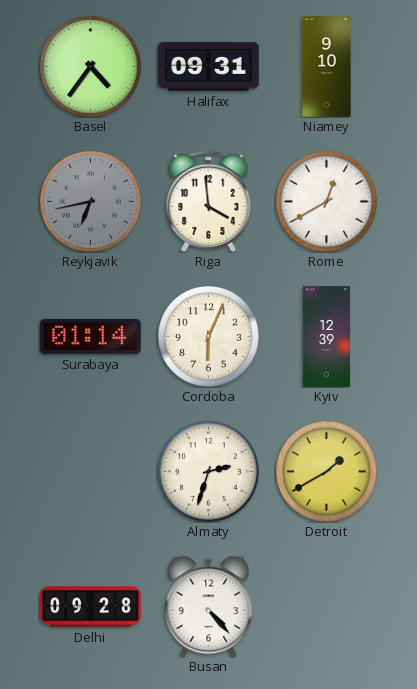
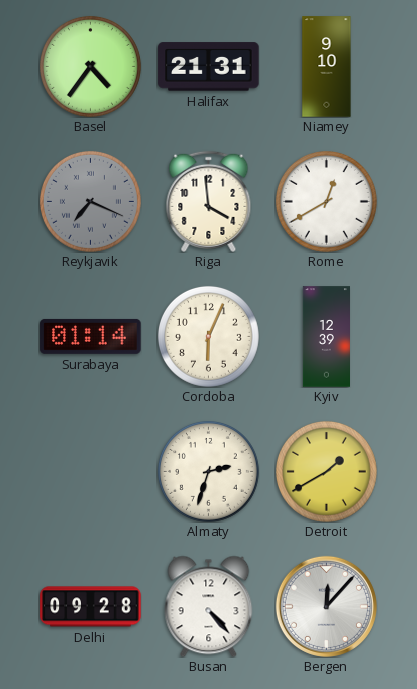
Halifax: 09:31 -> 21:31
Reykjavik: 6:43 -> 7:19
Bergen: none -> 12:07
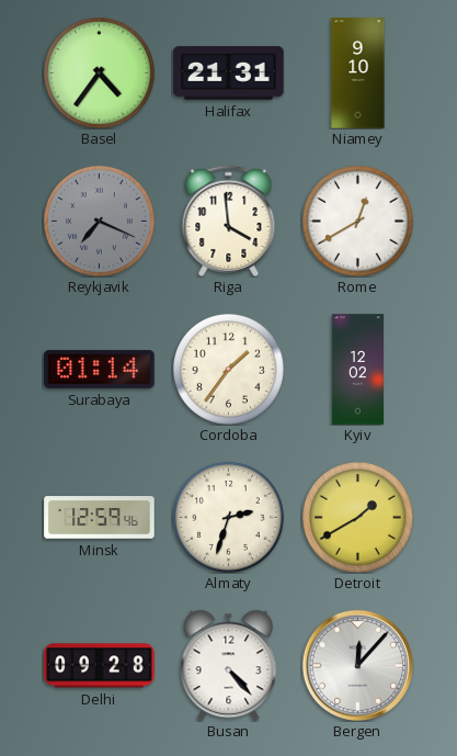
Cordoba: 6:04 -> 1:36
Kyiv: 12:39 -> 12:02
Minsk: none -> 12:59
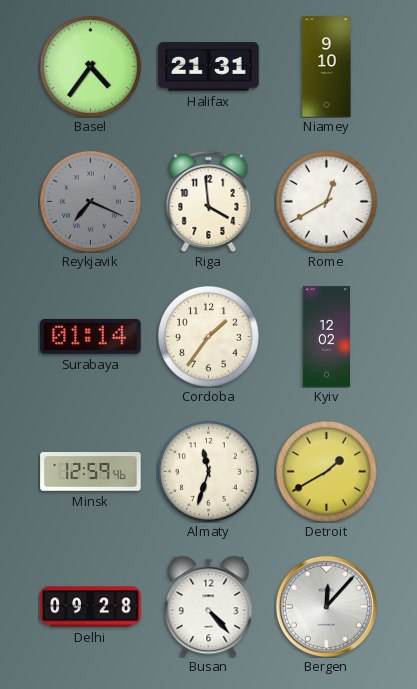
Almaty: 2:33 -> 11:33
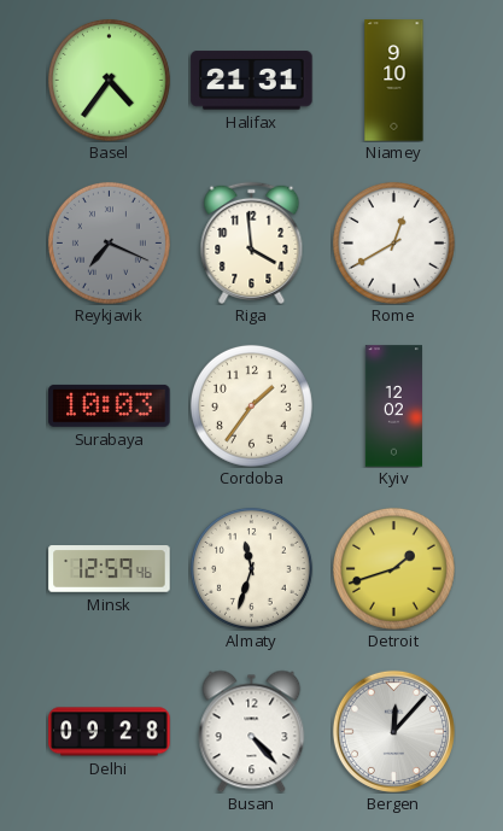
Surabaya: 01:14 -> 10:03
Detroit: 1:40 -> 1:42
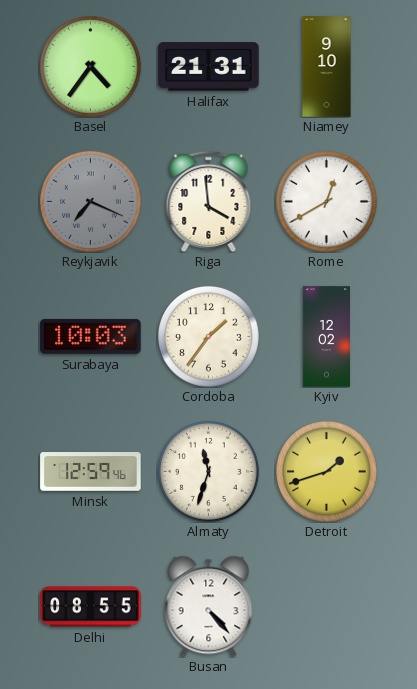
Delhi: 09:28 -> 08:55
Bergen: 12:07 -> none
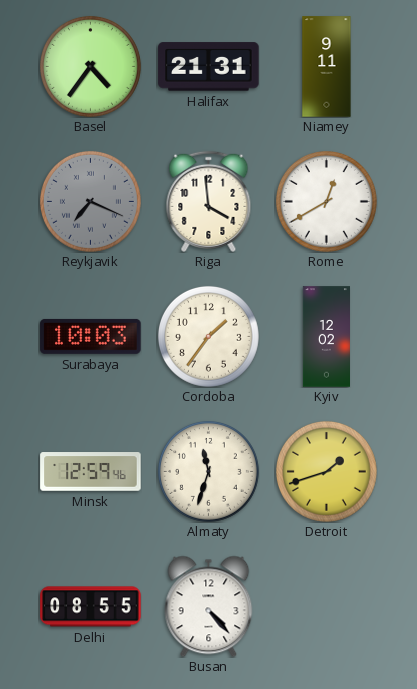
Niamey: 9:10 -> 9:11
